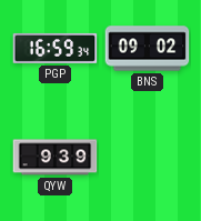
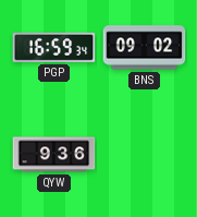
QYW: 9:39 -> 9:36
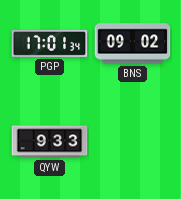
PGP: 16:59 -> 17:01
QYW: 9:36 -> 9:33
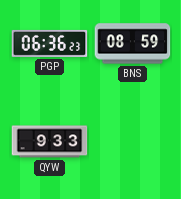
PGP: 17:01 -> 06:36
BNS: 09:02 -> 08:59
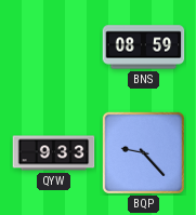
PGP: 06:36 -> none
BQP: none -> 9:23
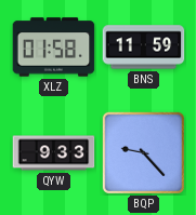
XLZ: none -> 01:58
BNS: 08:59 -> 11:59
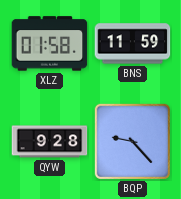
QYW: 9:33 -> 9:28
